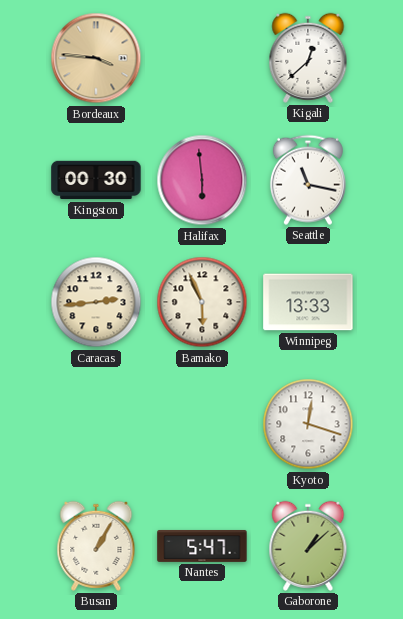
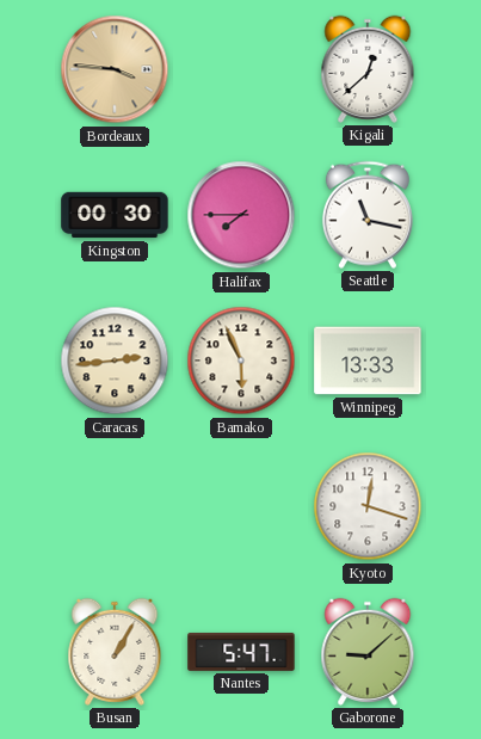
Halifax: 5:59 -> 7:45
Gaborone: 1:08 -> 9:08
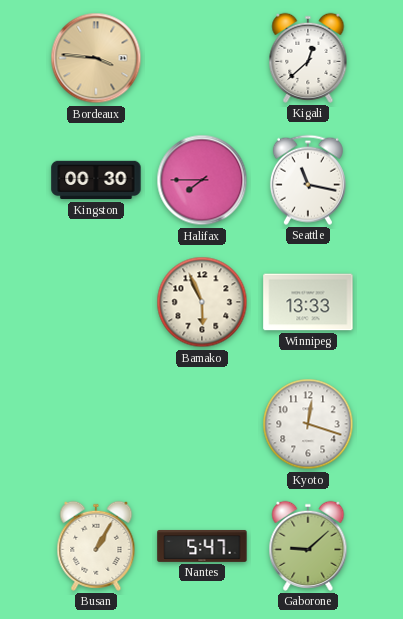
Caracas: 2:44 -> none
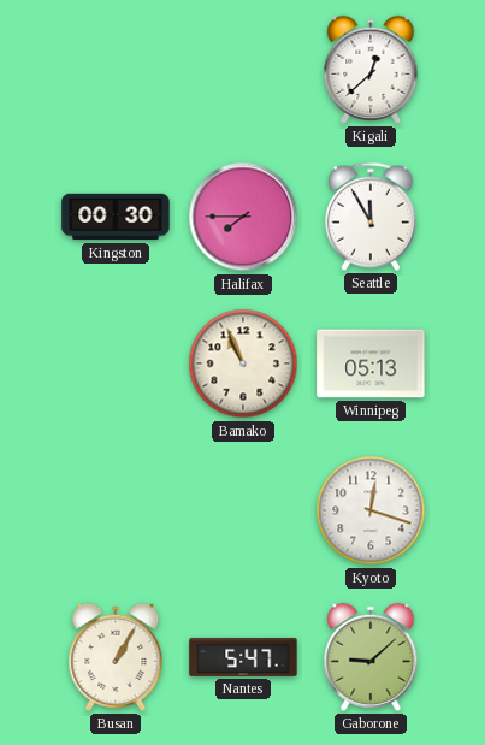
Bordeaux: 3:46 -> none
Seattle: 11:17 -> 11:55
Bamako: 5:56 -> 10:56
Winnipeg: 13:33 -> 05:13
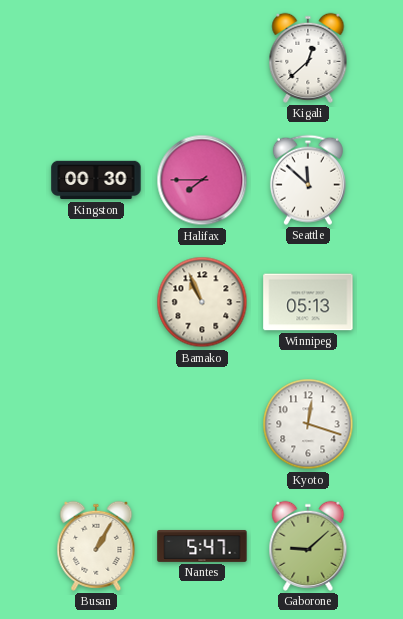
Seattle: 11:55 -> 11:52
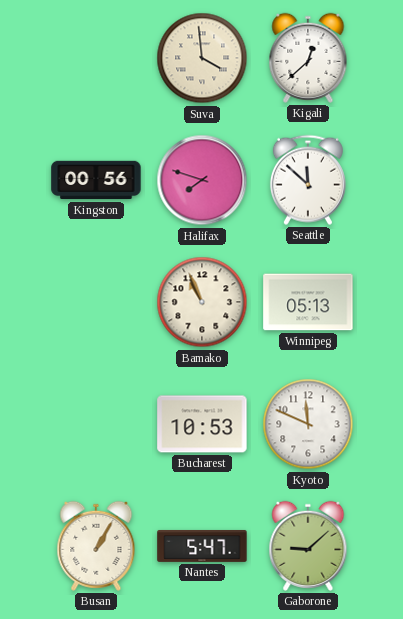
Suva: none -> 3:59
Kingston: 00:30 -> 00:56
Halifax: 7:45 -> 7:48
Bucharest: none -> 10:53
Kyoto: 12:18 -> 11:49
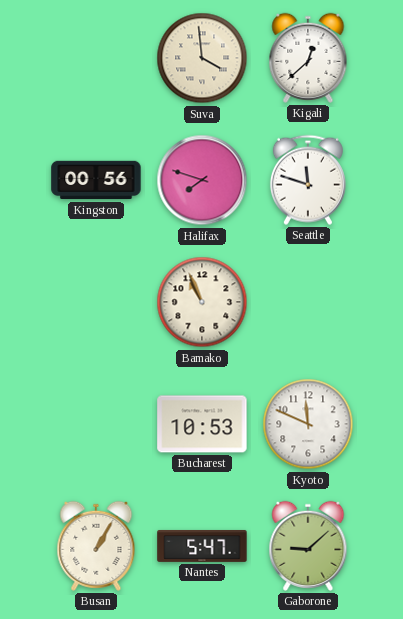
Seattle: 11:52 -> 11:48
Winnipeg: 05:13 -> none
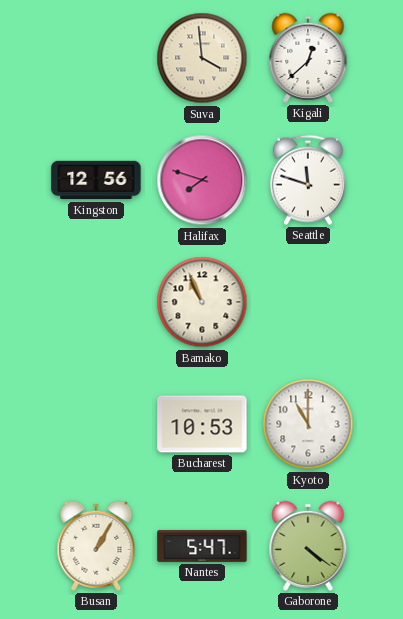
Kingston: 00:56 -> 12:56
Kyoto: 11:49 -> 11:00
Gaborone: 9:08 -> 4:21
